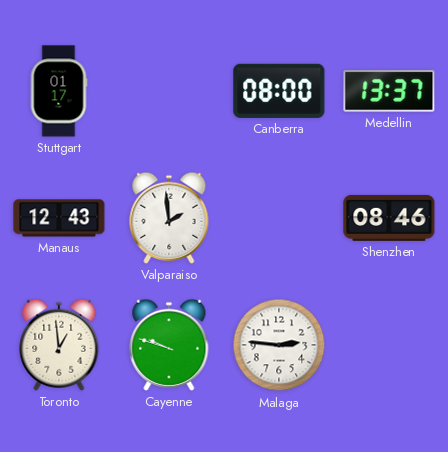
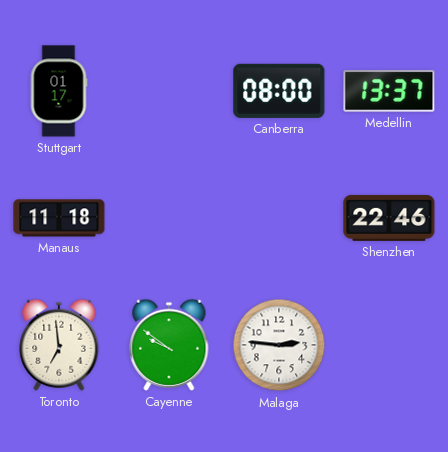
Manaus: 12:43 -> 11:18
Valparaiso: 1:59 -> none
Shenzhen: 08:46 -> 22:46
Toronto: 12:59 -> 6:59
Cayenne: 9:48 -> 9:51
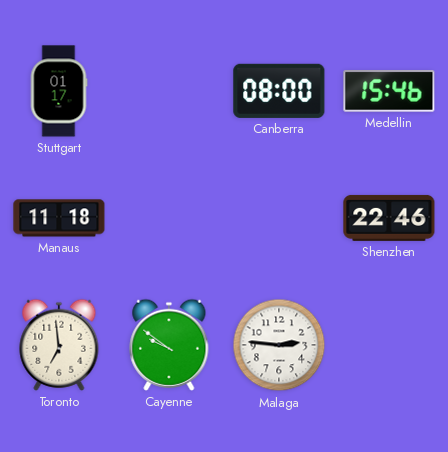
Medellin: 13:37 -> 15:46
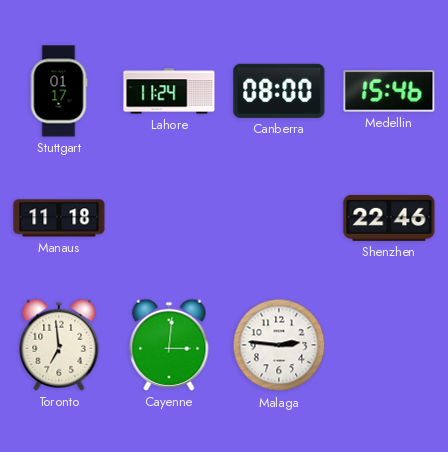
Lahore: none -> 11:24
Cayenne: 9:51 -> 3:01
